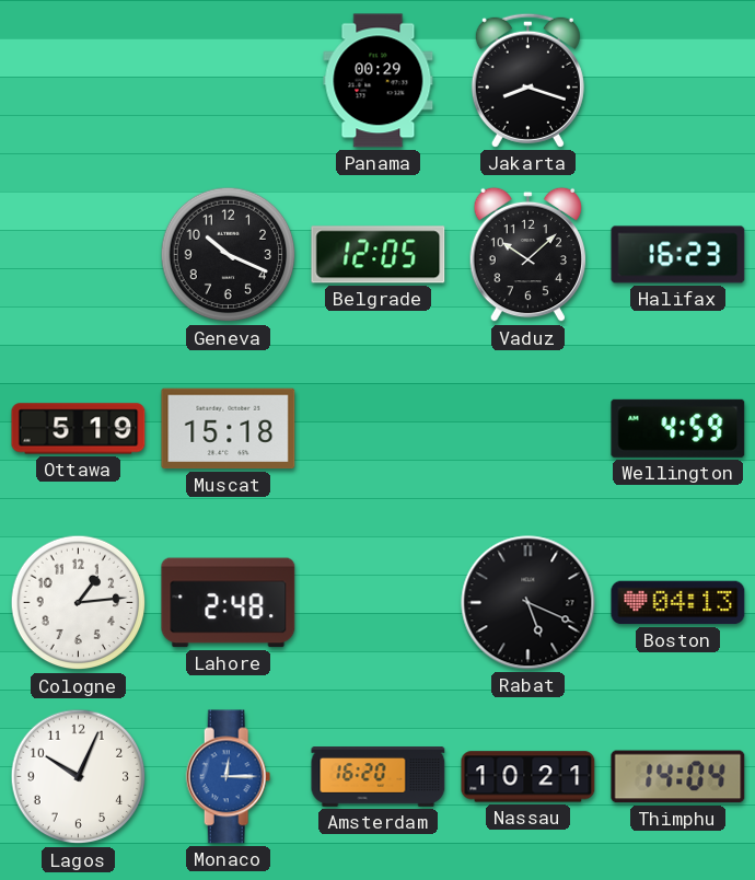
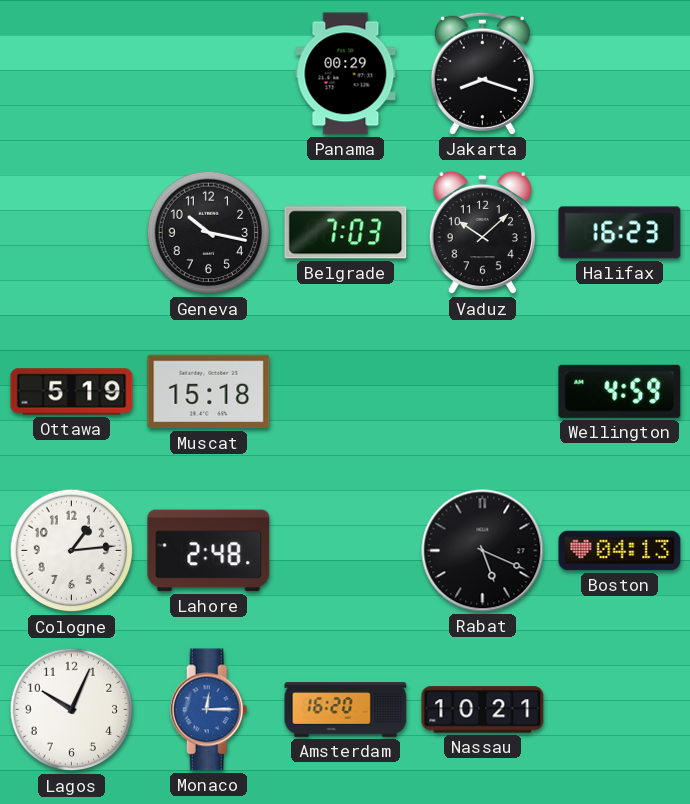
Geneva: 10:19 -> 10:17
Belgrade: 12:05 -> 7:03
Thimphu: 14:04 -> none
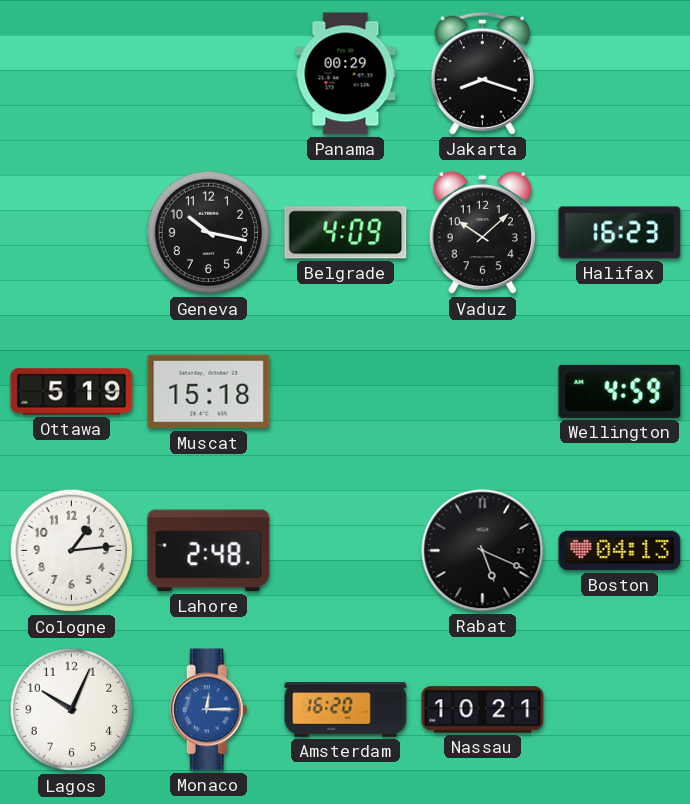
Belgrade: 7:03 -> 4:09
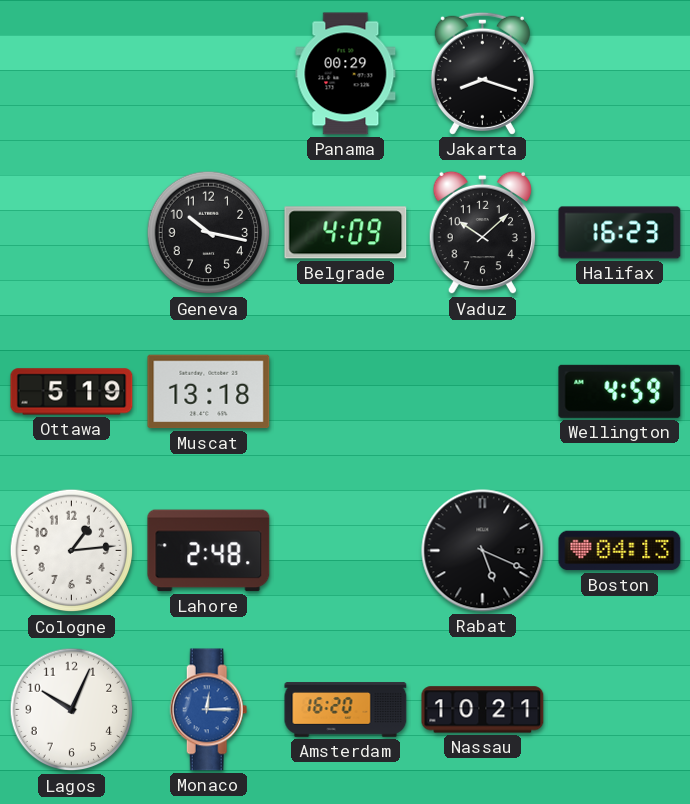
Muscat: 15:18 -> 13:18
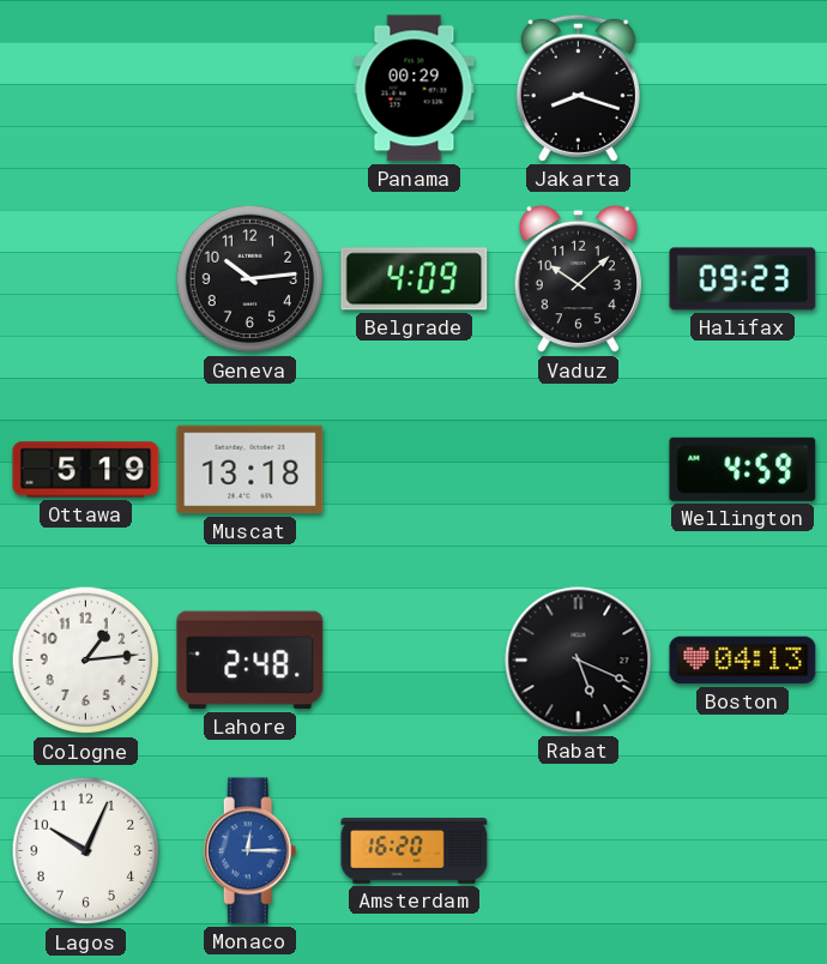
Geneva: 10:17 -> 10:14
Halifax: 16:23 -> 09:23
Nassau: 10:21 -> none
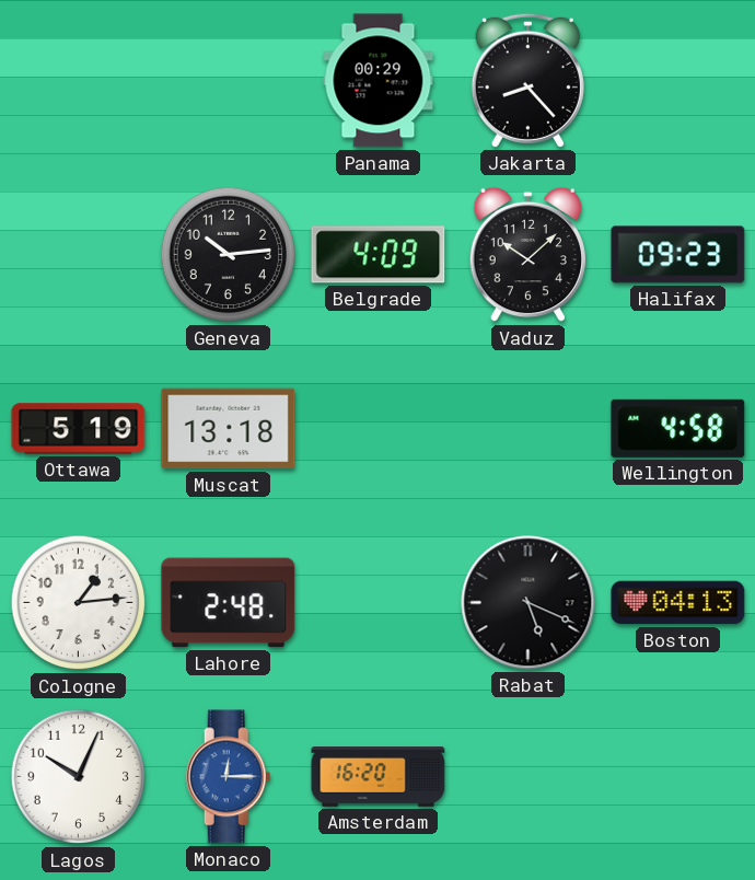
Jakarta: 8:18 -> 8:23
Wellington: 4:59 -> 4:58
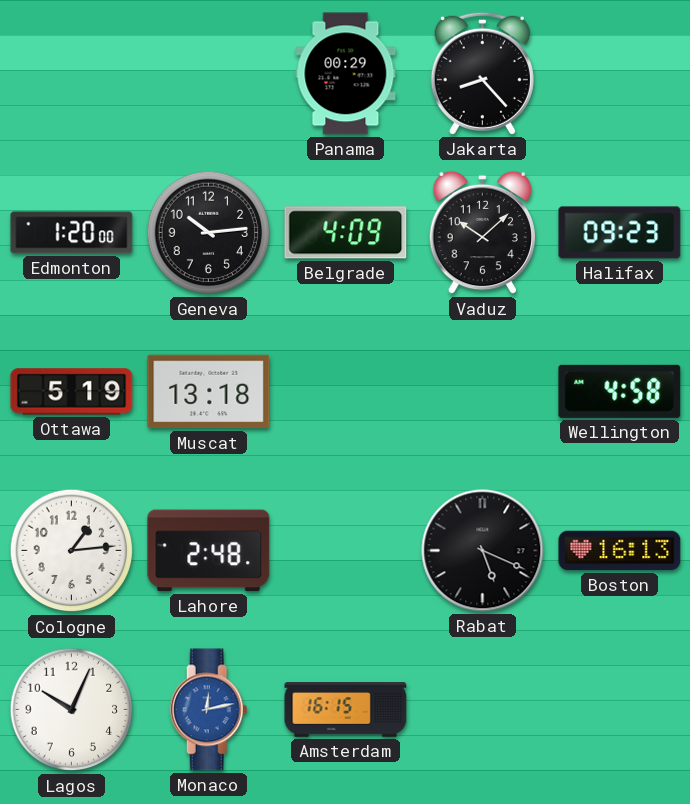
Edmonton: none -> 1:20
Boston: 04:13 -> 16:13
Monaco: 12:15 -> 12:13
Amsterdam: 16:20 -> 16:15
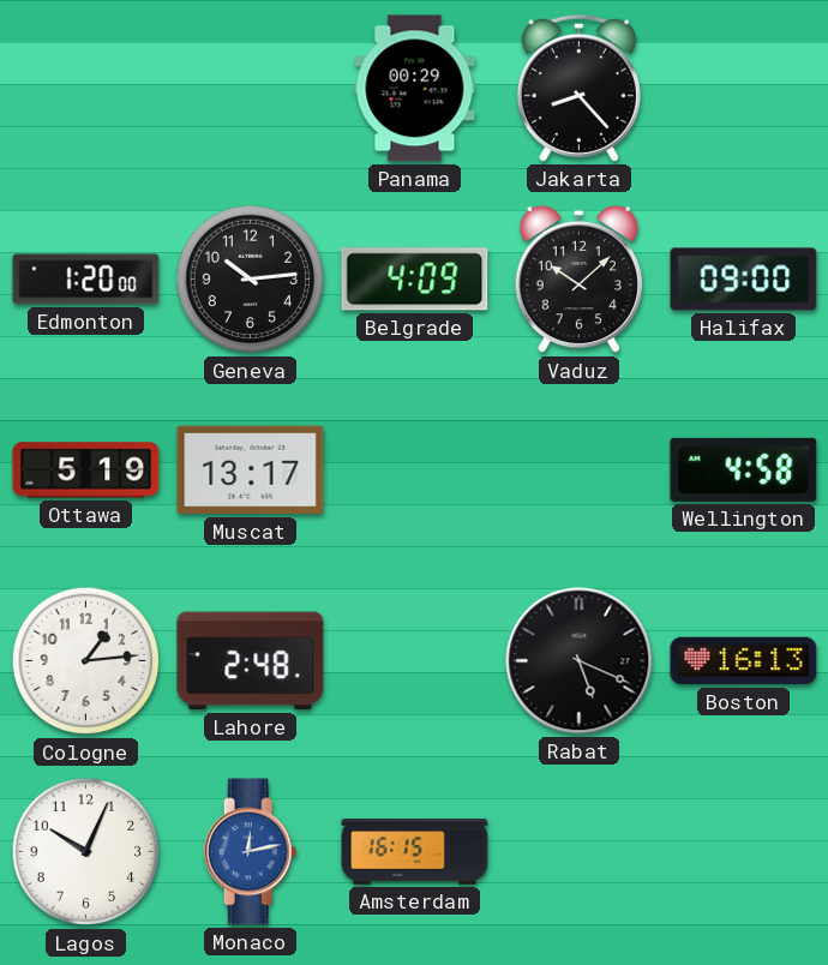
Halifax: 09:23 -> 09:00
Muscat: 13:18 -> 13:17
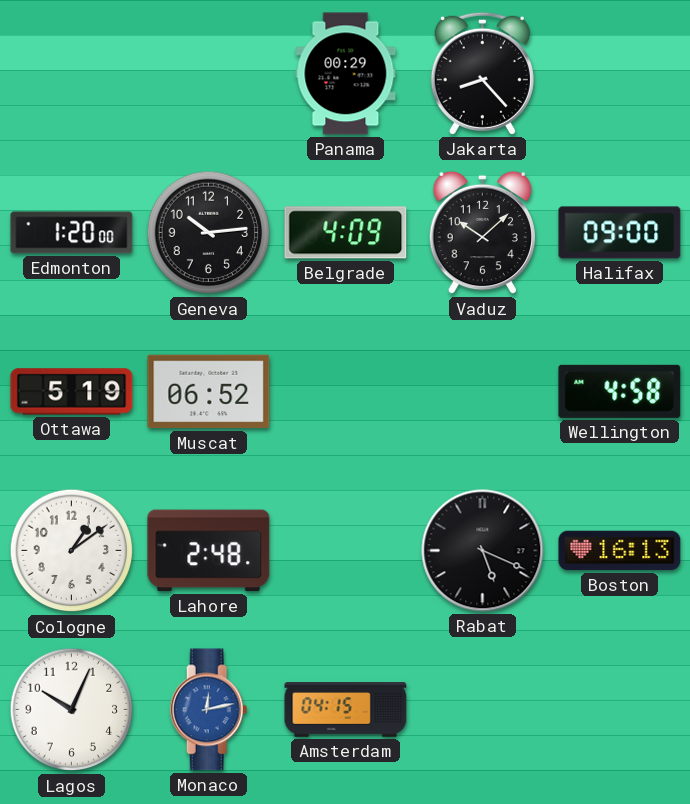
Muscat: 13:17 -> 06:52
Cologne: 1:14 -> 1:09
Amsterdam: 16:15 -> 04:15
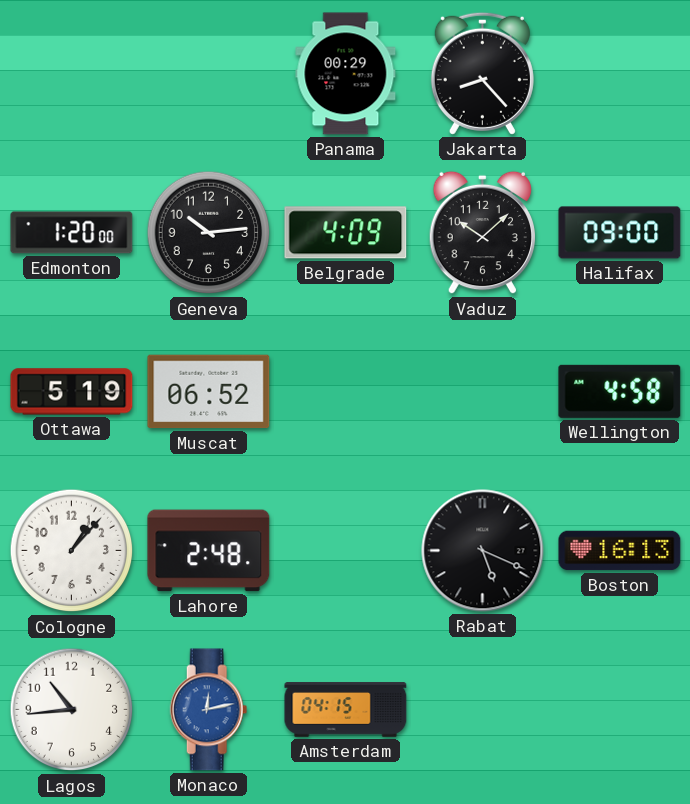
Cologne: 1:09 -> 1:07
Lagos: 10:04 -> 10:44
